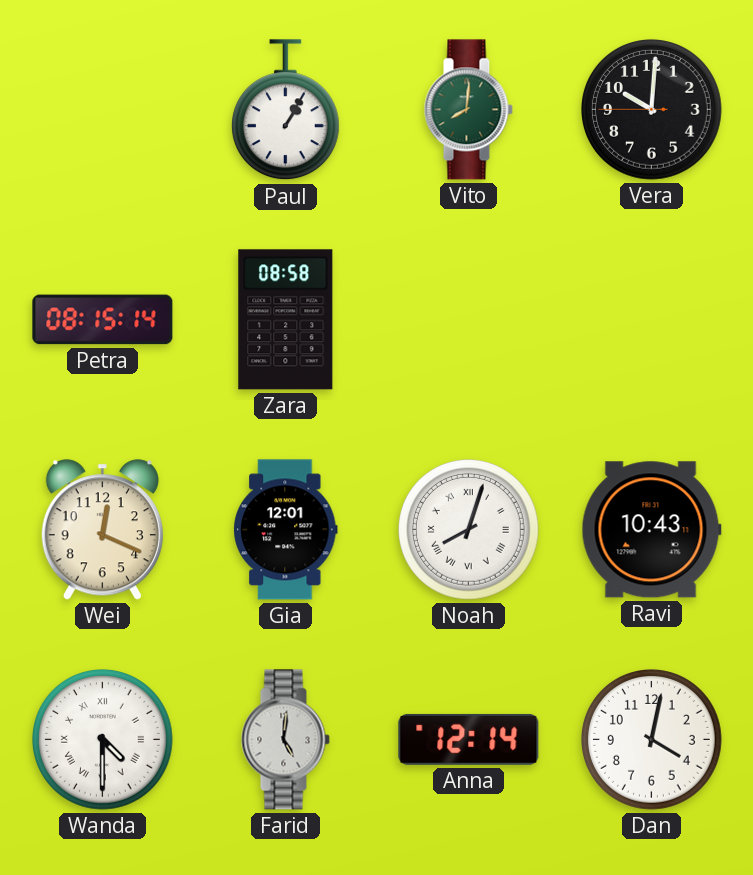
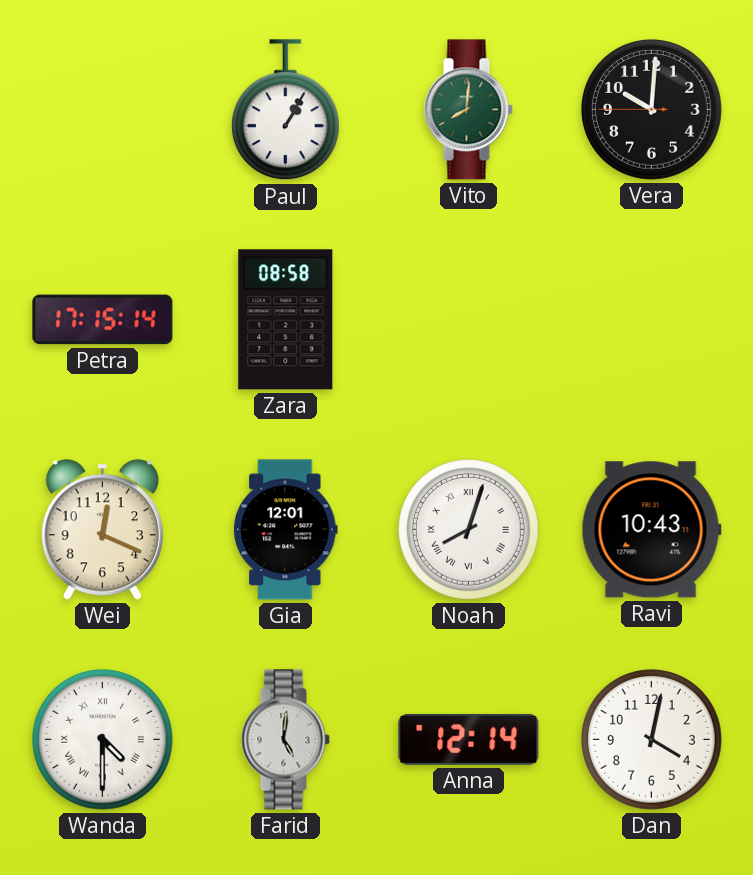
Petra: 08:15 -> 17:15
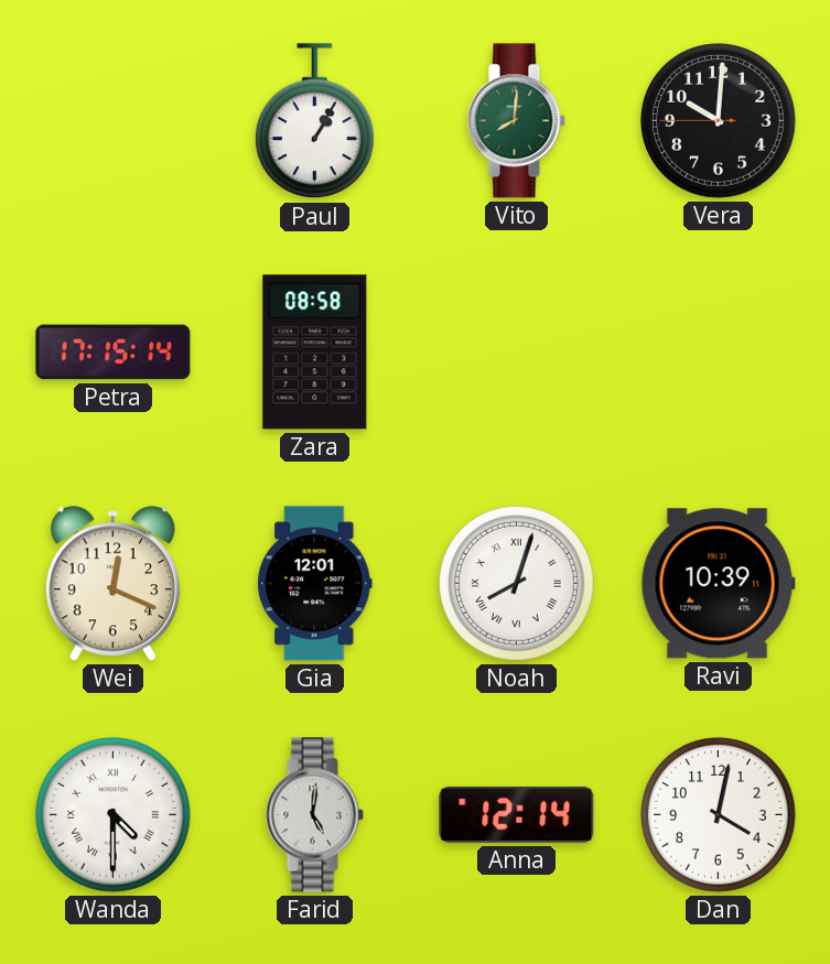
Ravi: 10:43 -> 10:39
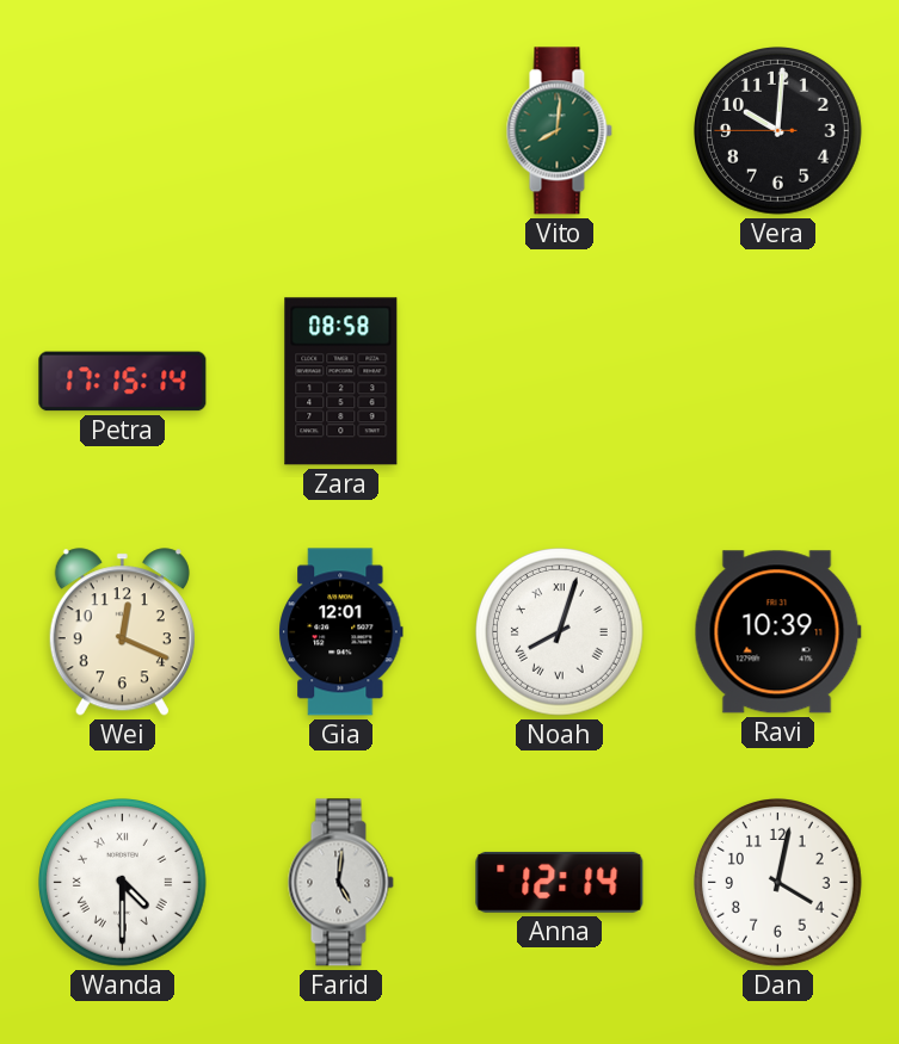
Paul: 1:05 -> none
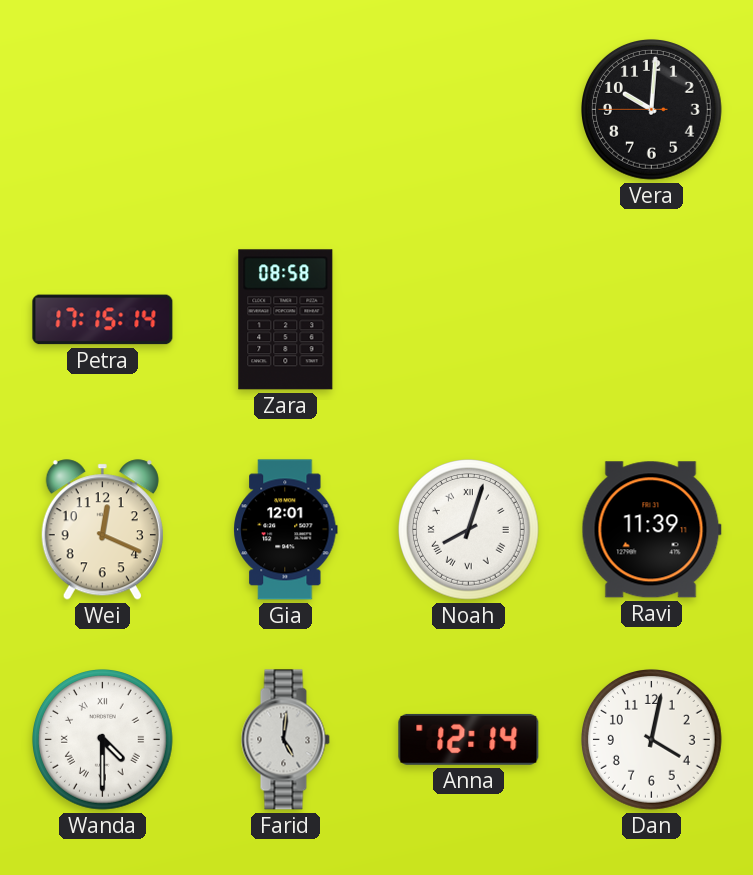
Vito: 8:01 -> none
Ravi: 10:39 -> 11:39
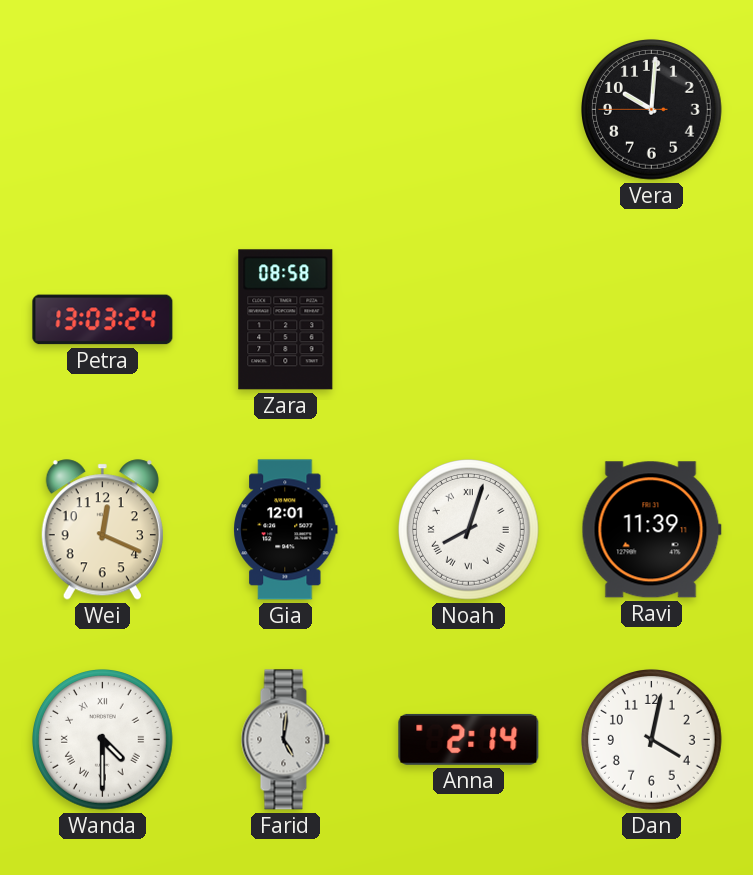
Petra: 17:15 -> 13:03
Anna: 12:14 -> 2:14
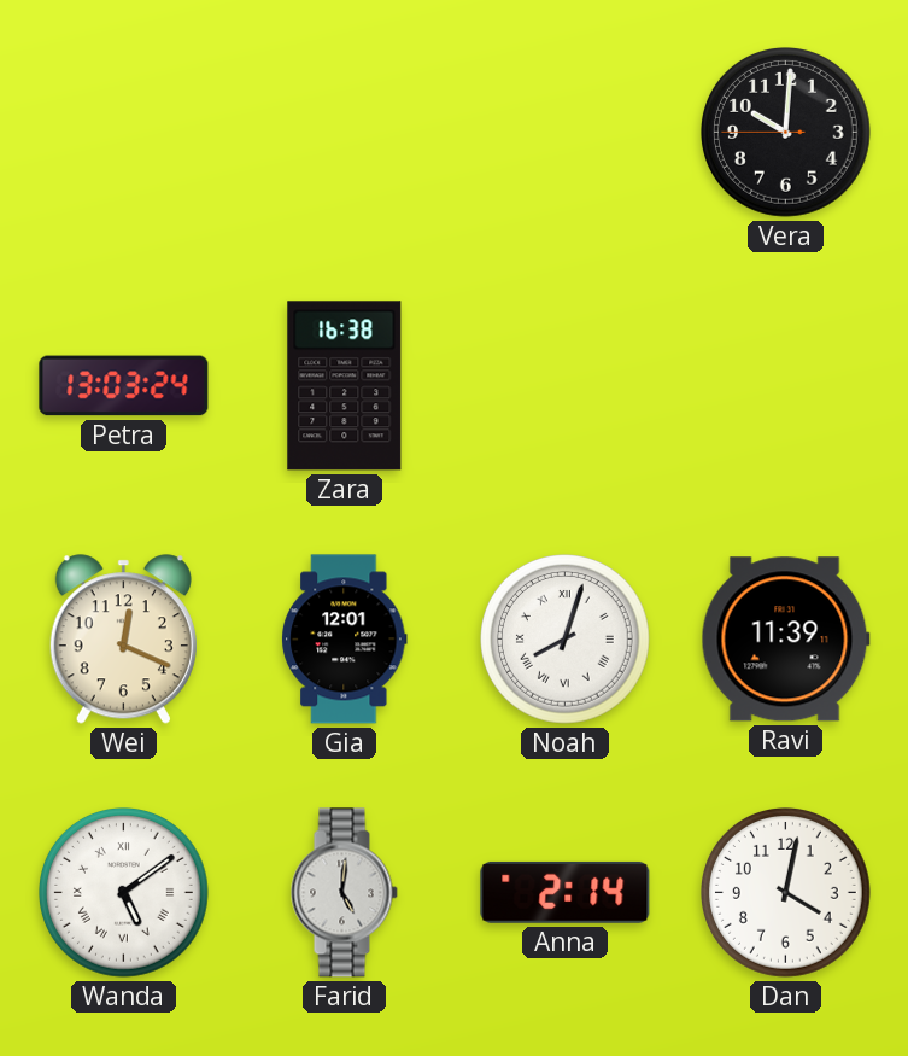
Zara: 08:58 -> 16:38
Wanda: 4:30 -> 5:09
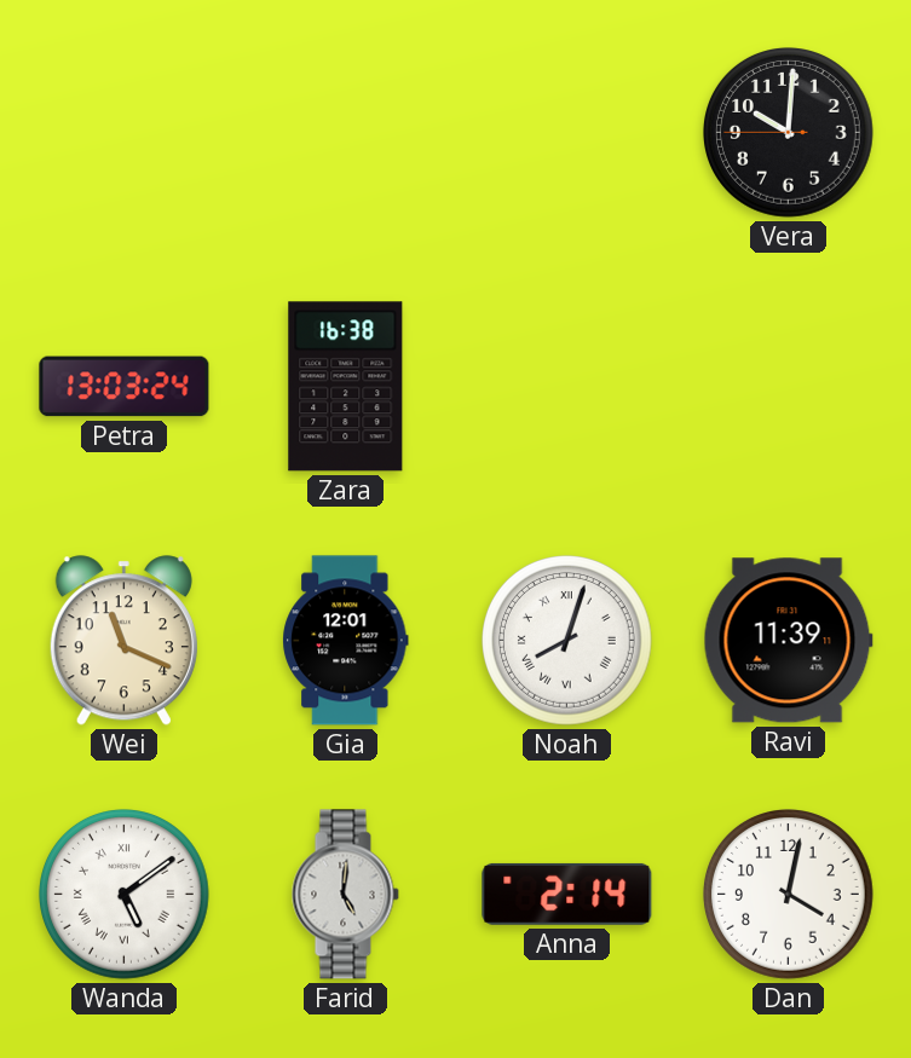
Wei: 12:19 -> 11:19
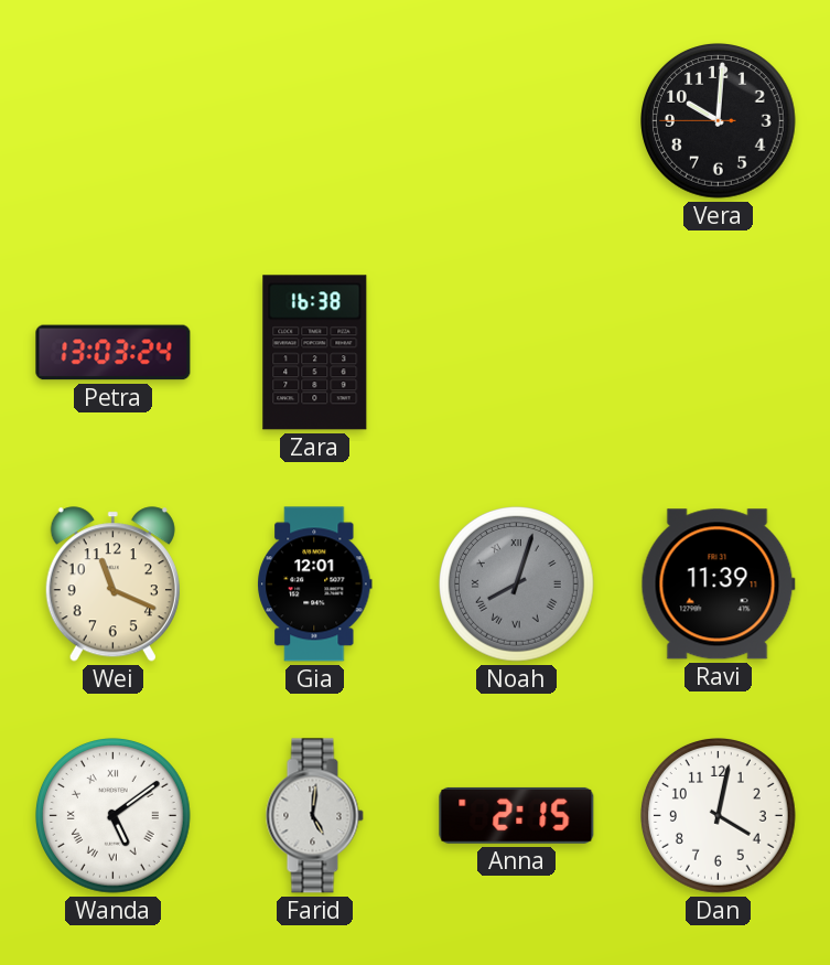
Noah dial: white -> grey
Anna: 2:14 -> 2:15
